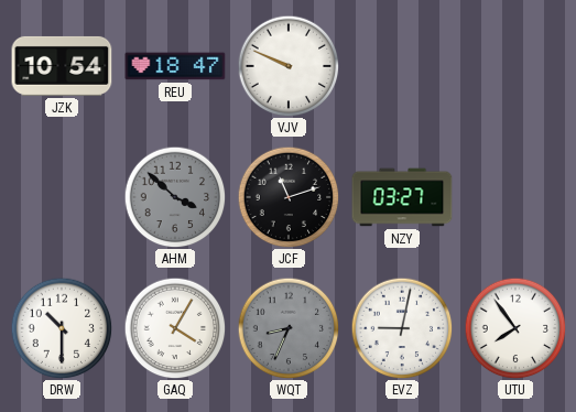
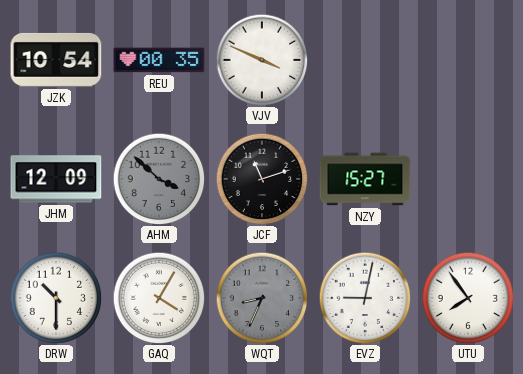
REU: 18:47 -> 00:35
VJV: 9:49 -> 3:49
JHM: none -> 12:09
NZY: 03:27 -> 15:27
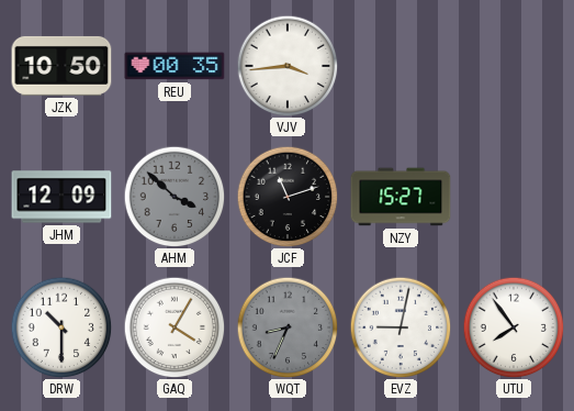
JZK: 10:54 -> 10:50
VJV: 3:49 -> 3:44
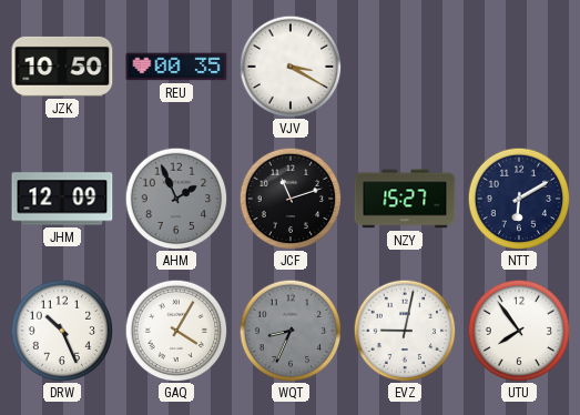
VJV: 3:44 -> 3:20
AHM: 3:52 -> 1:56
NTT: none -> 6:10
DRW: 10:30 -> 10:26
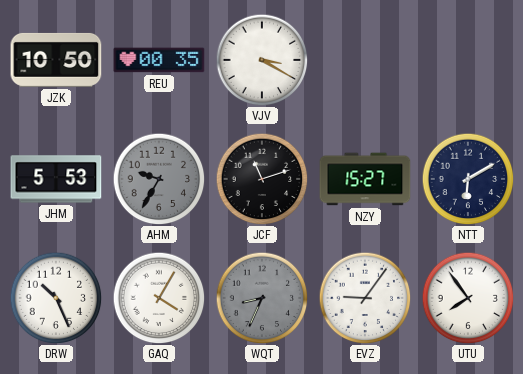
JHM: 12:09 -> 5:53
AHM: 1:56 -> 9:35
EVZ: 9:02 -> 9:06
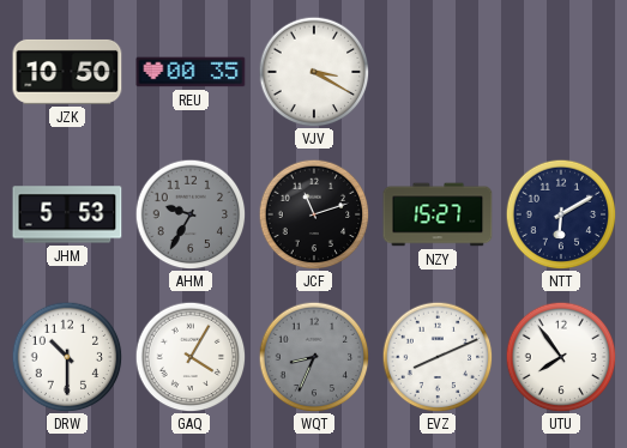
DRW: 10:26 -> 10:30
EVZ: 9:06 -> 8:11
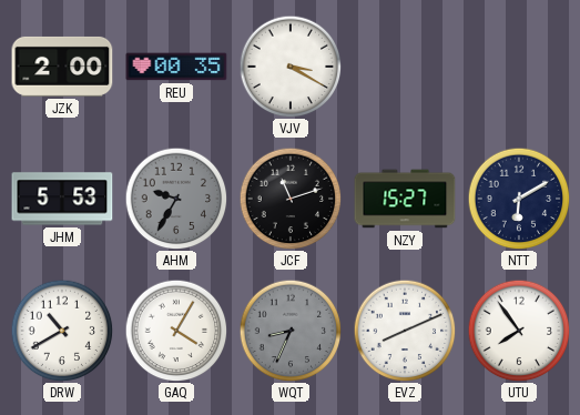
JZK: 10:50 -> 2:00
DRW: 10:30 -> 10:40
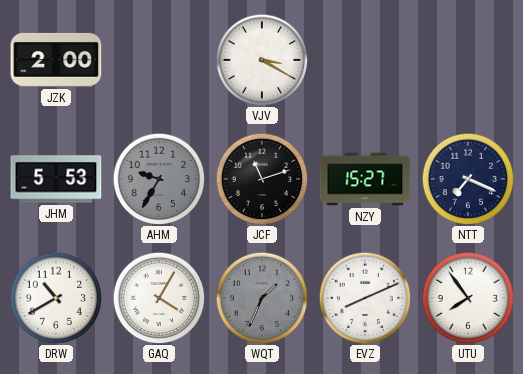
REU: 00:35 -> none
NTT: 6:10 -> 7:19
WQT: 8:34 -> 1:34
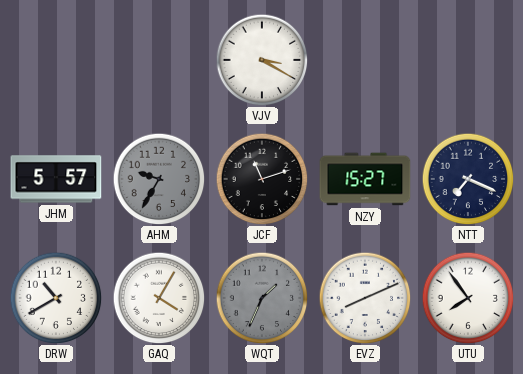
JZK: 2:00 -> none
JHM: 5:53 -> 5:57
